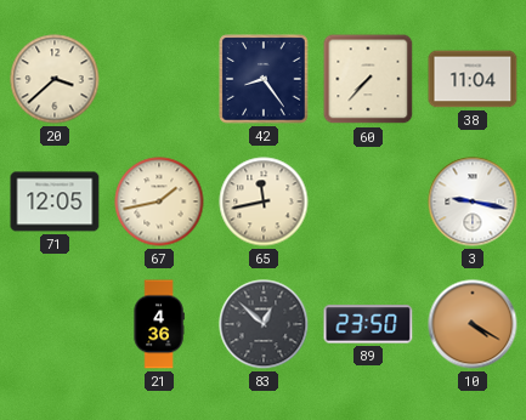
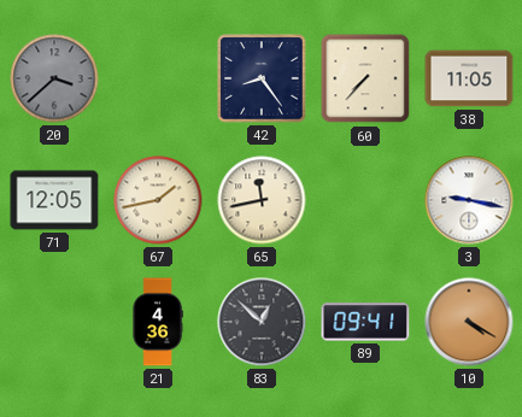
20 dial: cream -> grey
38: 11:04 -> 11:05
89: 23:50 -> 09:41
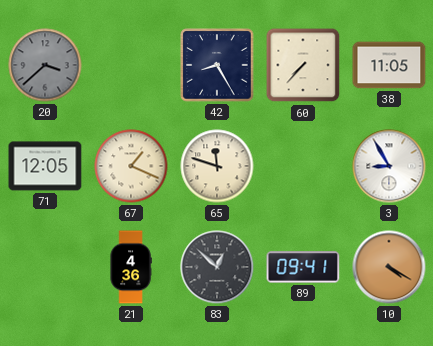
42: 8:24 -> 8:25
67: 1:43 -> 1:19
65: 11:43 -> 11:48
3: 9:17 -> 8:55
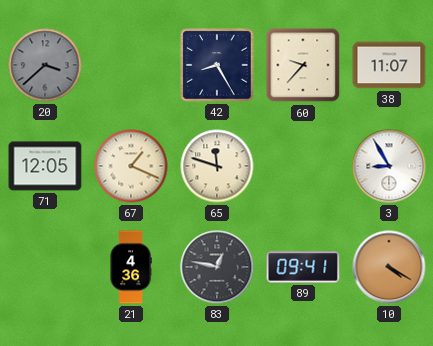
60: 7:37 -> 9:37
38: 11:05 -> 11:07
83: 12:52 -> 12:47
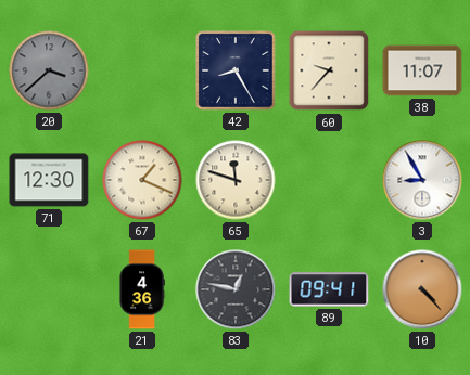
71: 12:05 -> 12:30
10: 4:20 -> 4:23
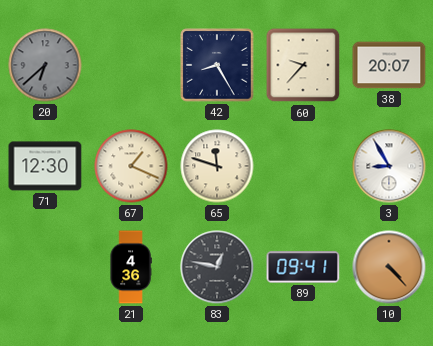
20: 3:38 -> 6:38
38: 11:07 -> 20:07
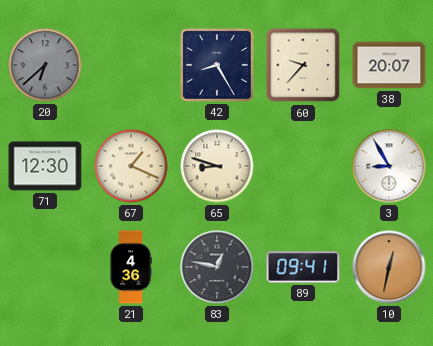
65: 11:48 -> 8:48
10: 4:23 -> 12:32
